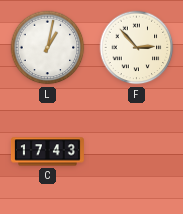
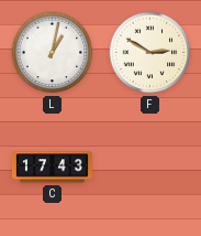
F: 2:53 -> 2:50
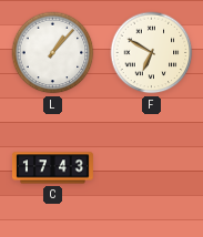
L: 1:02 -> 1:07
F: 2:50 -> 6:50
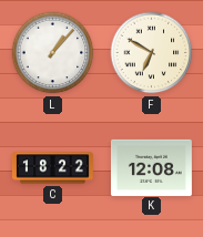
C: 17:43 -> 18:22
K: none -> 12:08
